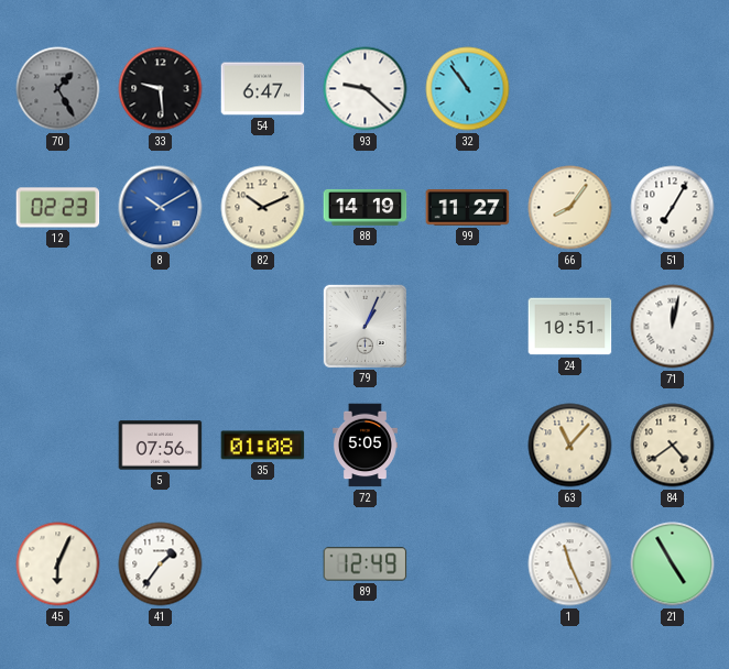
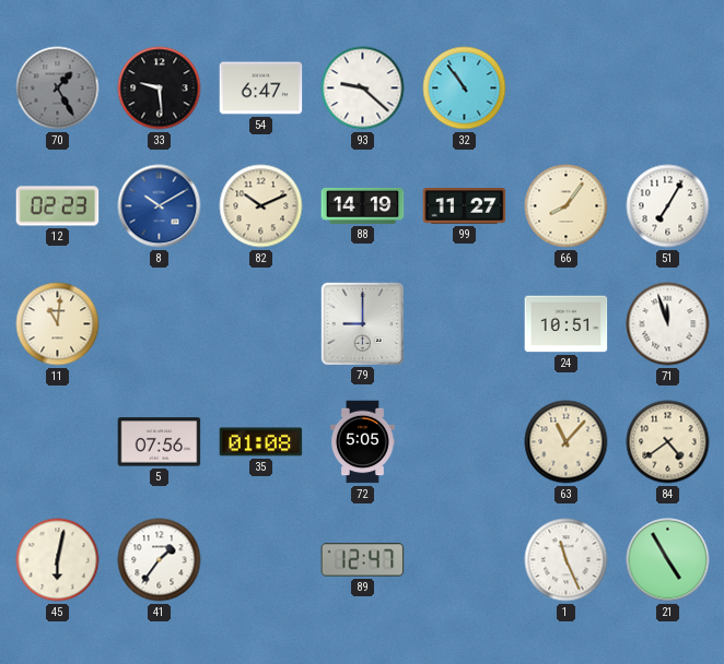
11: none -> 11:01
79: 1:04 -> 9:00
71: 12:02 -> 11:57
45: 6:04 -> 6:02
89: 12:49 -> 12:47
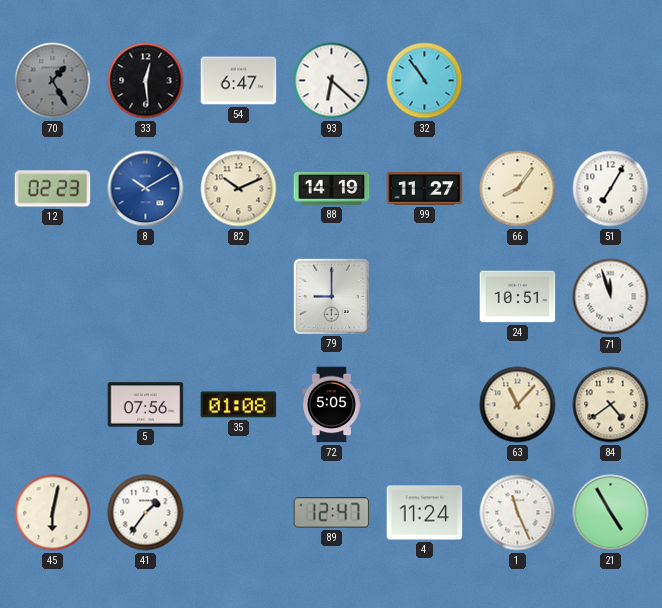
33: 9:29 -> 12:29
93: 9:22 -> 6:22
11: 11:01 -> none
4: none -> 11:24
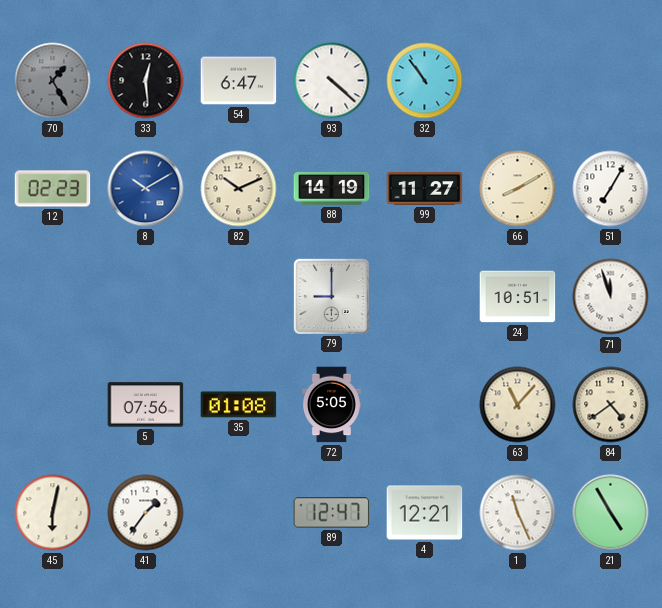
93: 6:22 -> 4:22
66: 8:06 -> 8:10
4: 11:24 -> 12:21
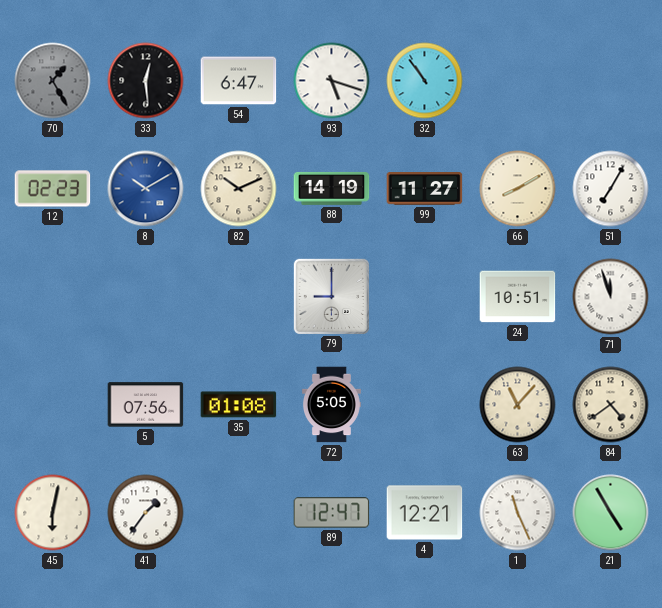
93: 4:22 -> 5:18
